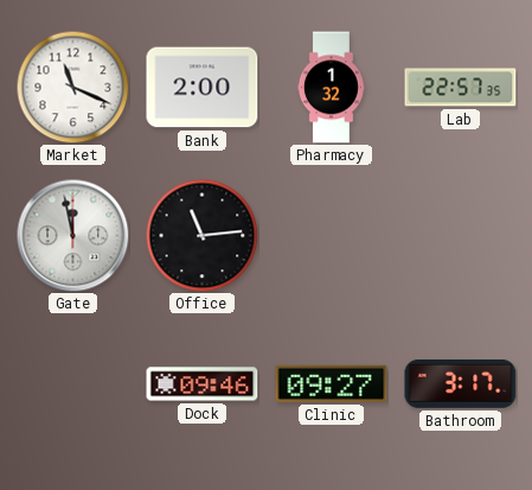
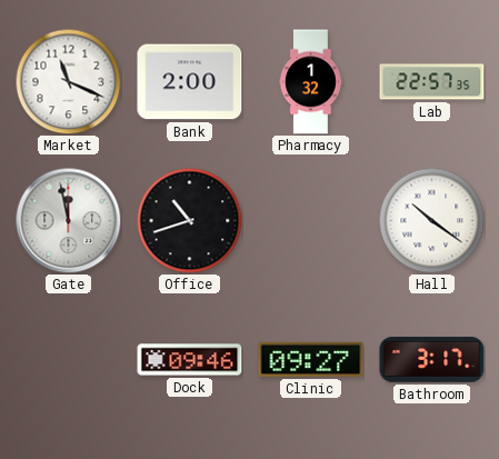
Office: 11:14 -> 10:42
Hall: none -> 10:21
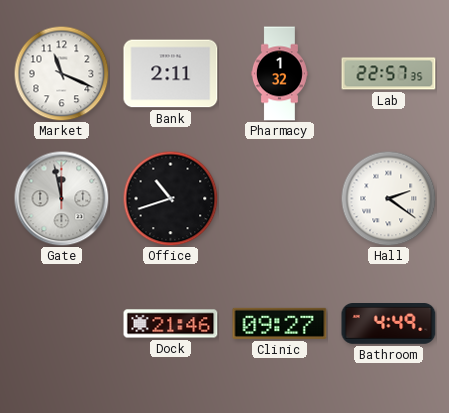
Bank: 2:00 -> 2:11
Hall: 10:21 -> 2:21
Dock: 09:46 -> 21:46
Bathroom: 3:17 -> 4:49
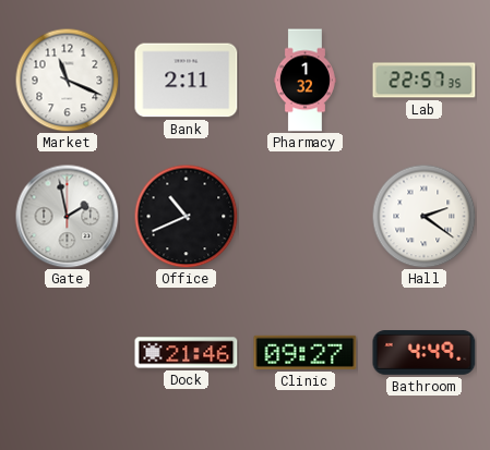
Gate: 11:58 -> 1:58
Office: 10:42 -> 10:41
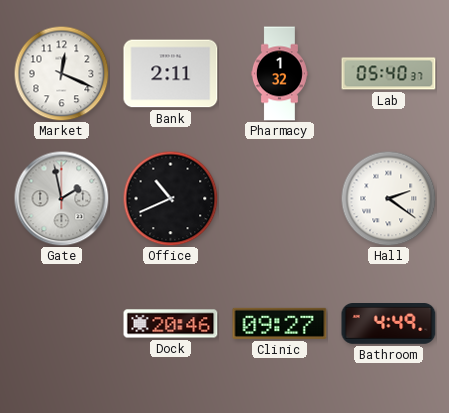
Market: 11:19 -> 12:19
Lab: 22:57 -> 05:40
Dock: 21:46 -> 20:46
